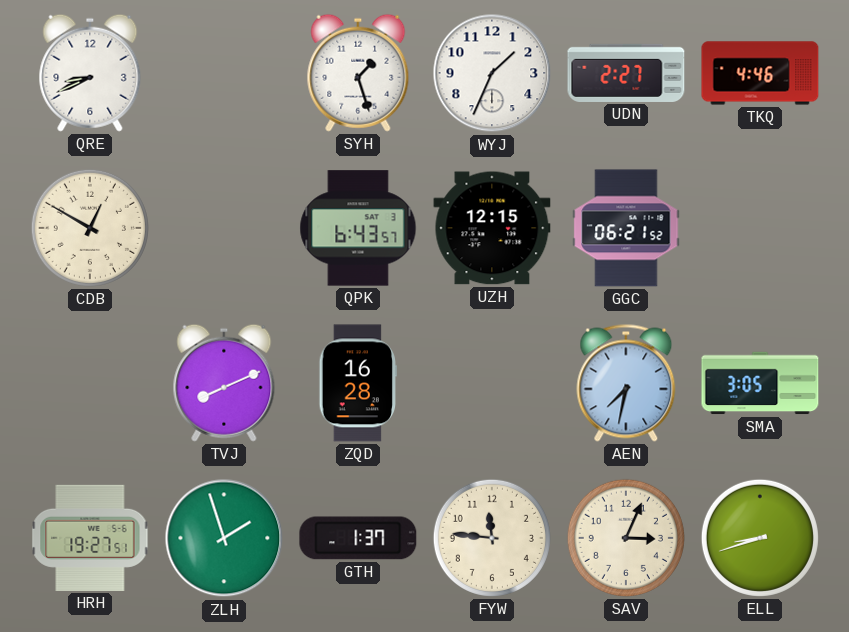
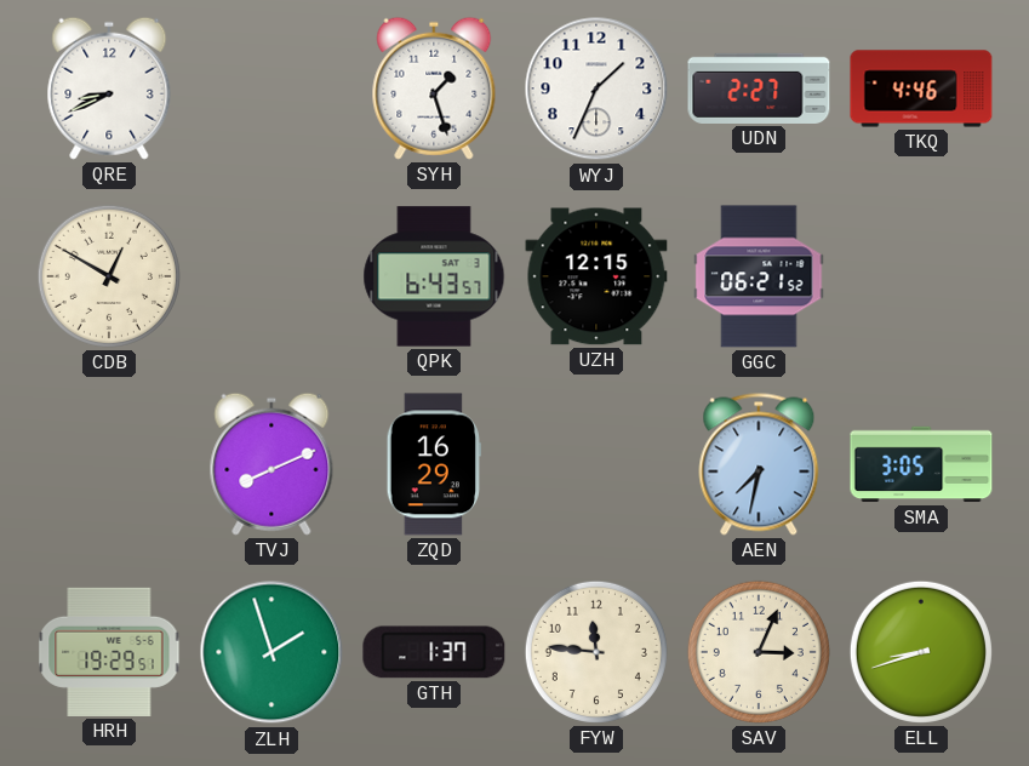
ZQD: 16:28 -> 16:29
HRH: 19:27 -> 19:29
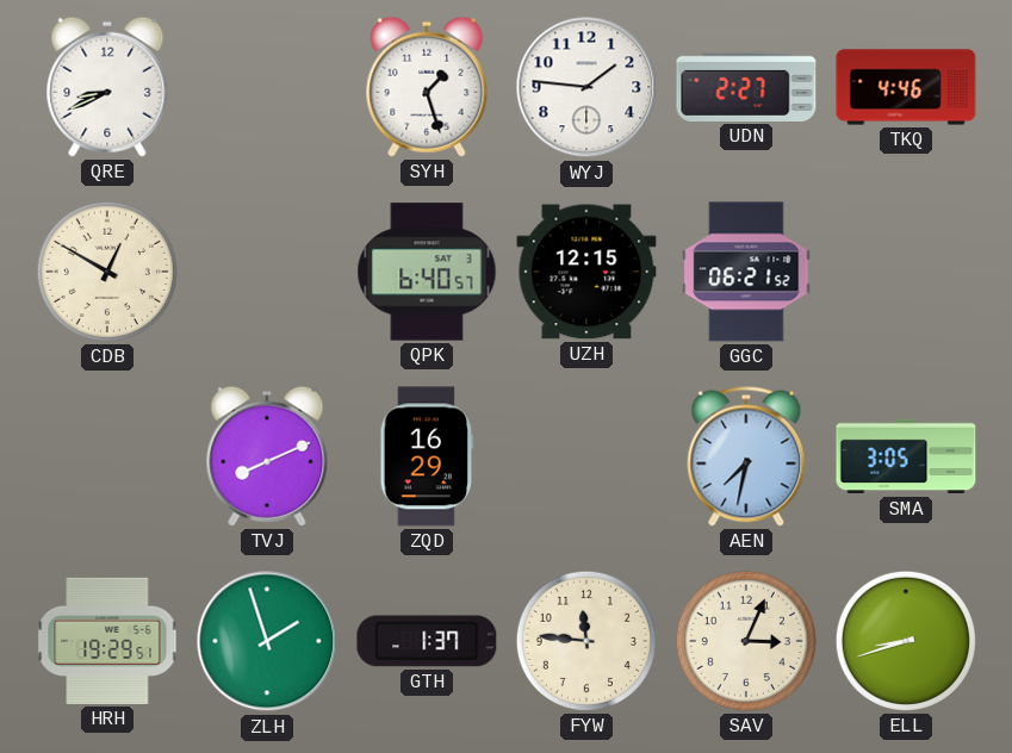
WYJ: 1:34 -> 1:46
QPK: 6:43 -> 6:40
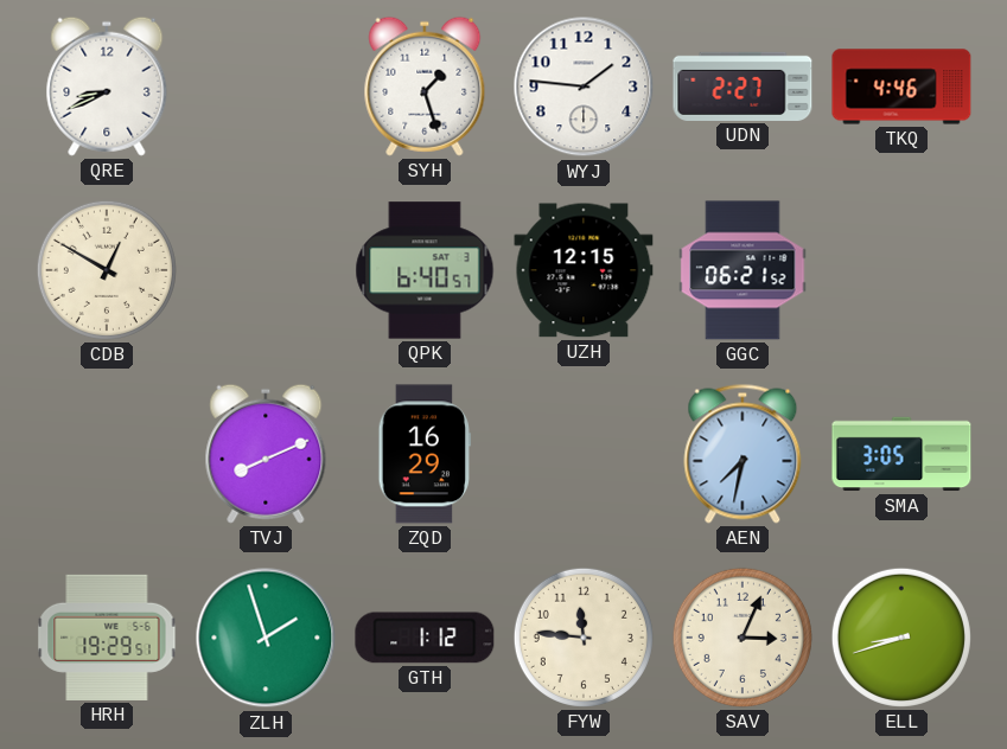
GTH: 1:37 -> 1:12
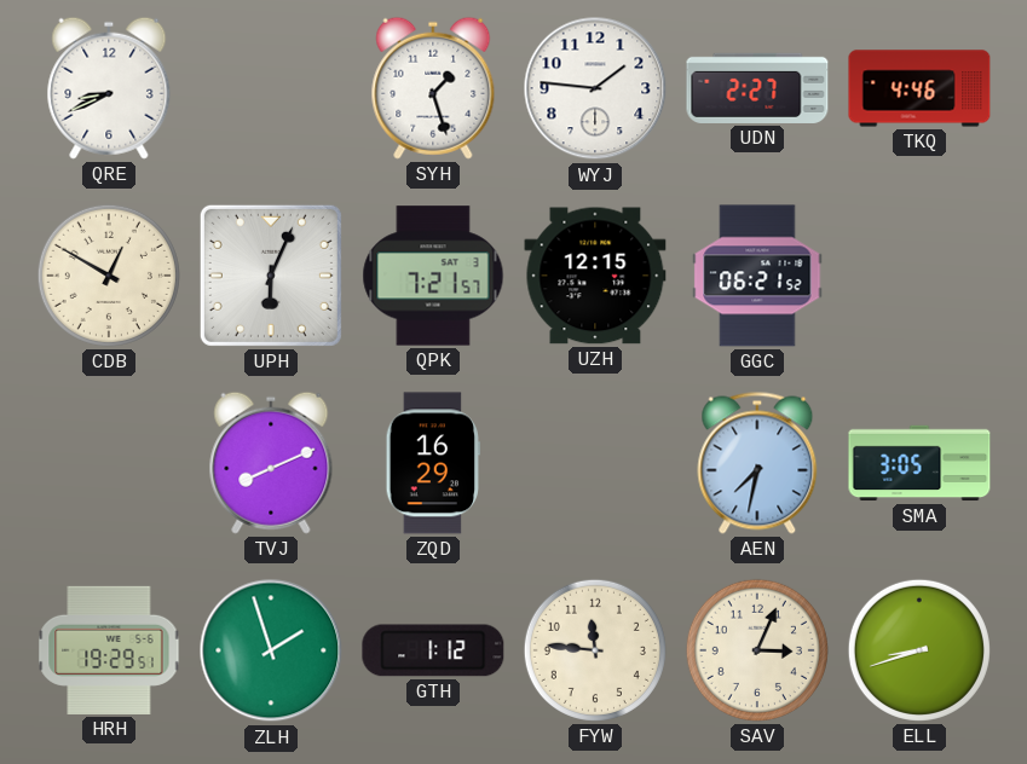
UPH: none -> 6:04
QPK: 6:40 -> 7:21
